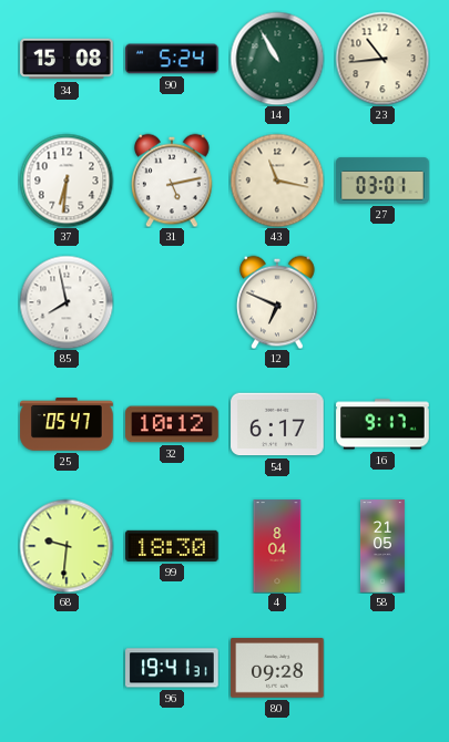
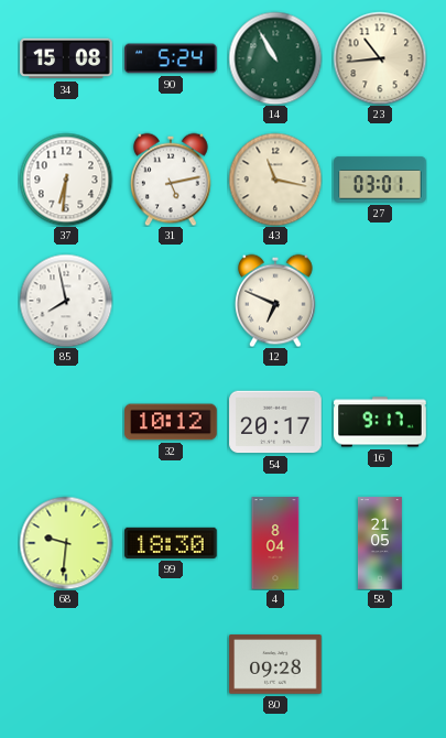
25: 05:47 -> none
54: 6:17 -> 20:17
96: 19:41 -> none
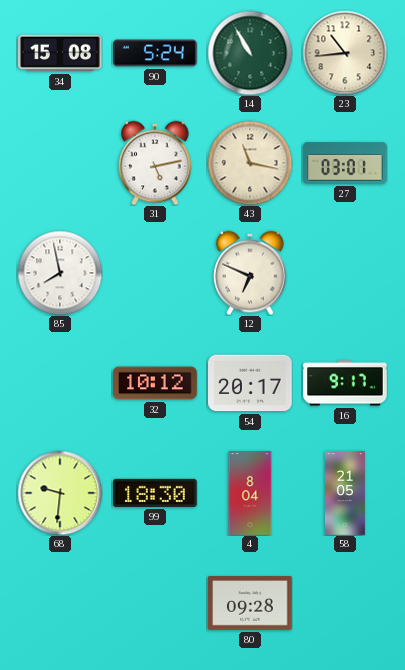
37: 6:31 -> none
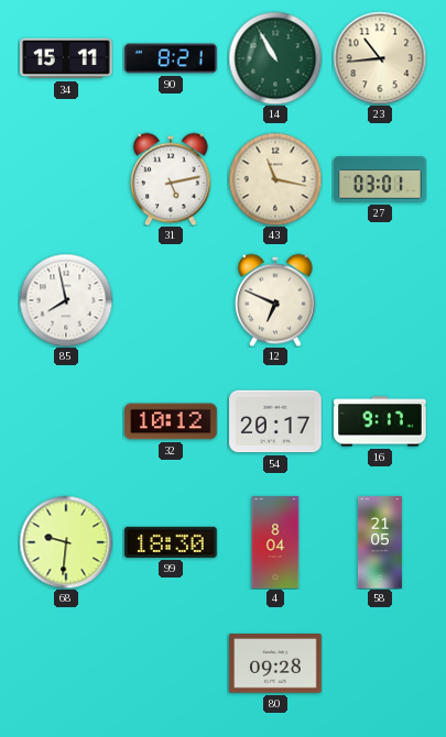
34: 15:08 -> 15:11
90: 5:24 -> 8:21
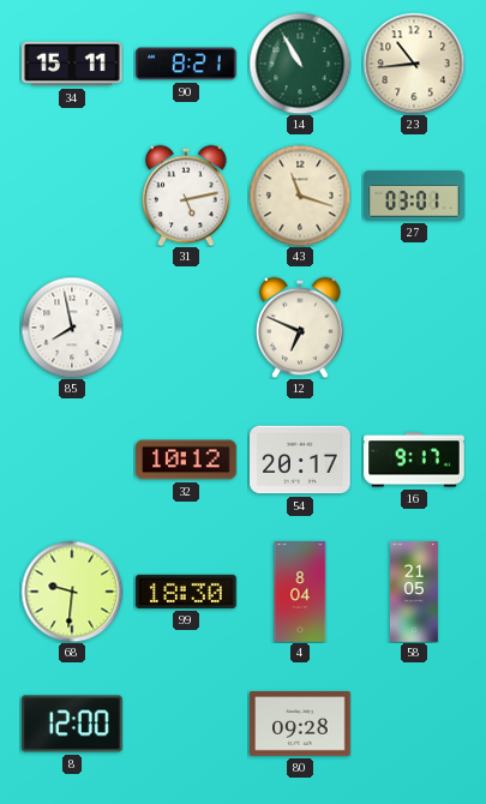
43: 11:17 -> 11:18
8: none -> 12:00
